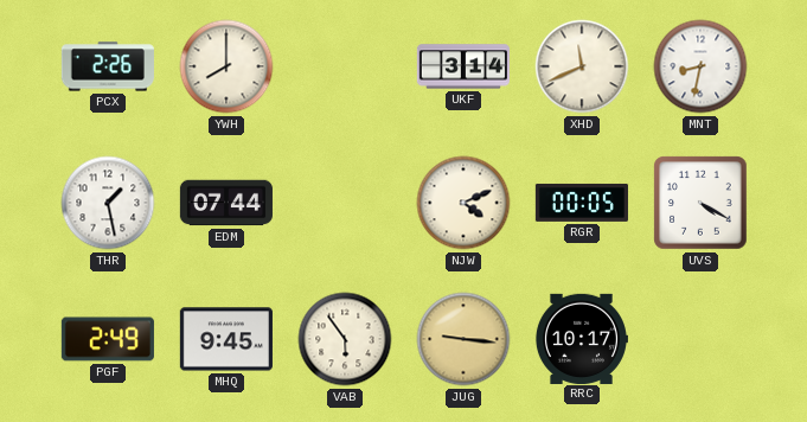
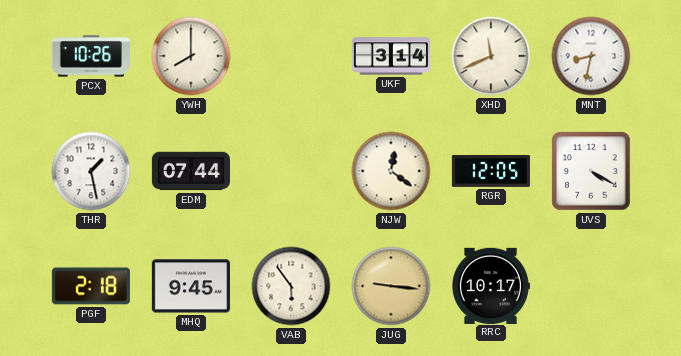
PCX: 2:26 -> 10:26
NJW: 4:11 -> 12:21
RGR: 00:05 -> 12:05
PGF: 2:49 -> 2:18
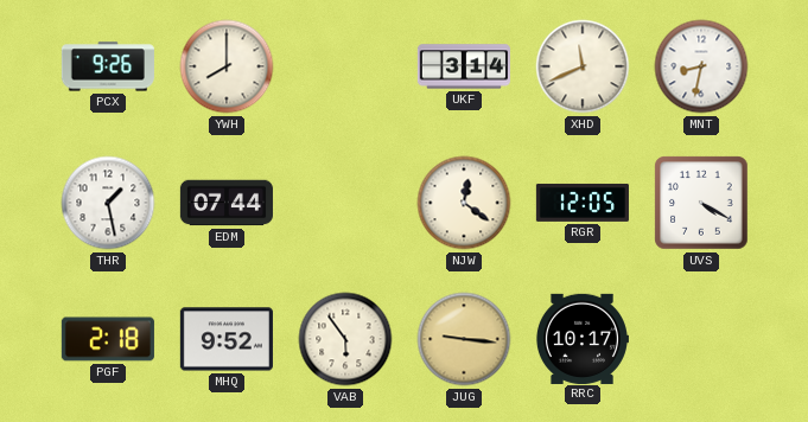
PCX: 10:26 -> 9:26
MHQ: 9:45 -> 9:52
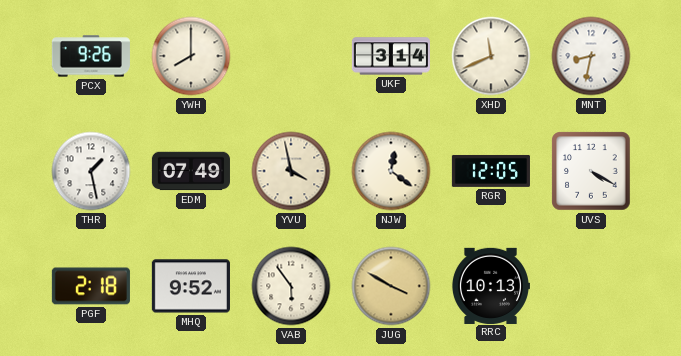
EDM: 07:44 -> 07:49
YVU: none -> 3:58
JUG: 9:16 -> 3:50
RRC: 10:17 -> 10:13
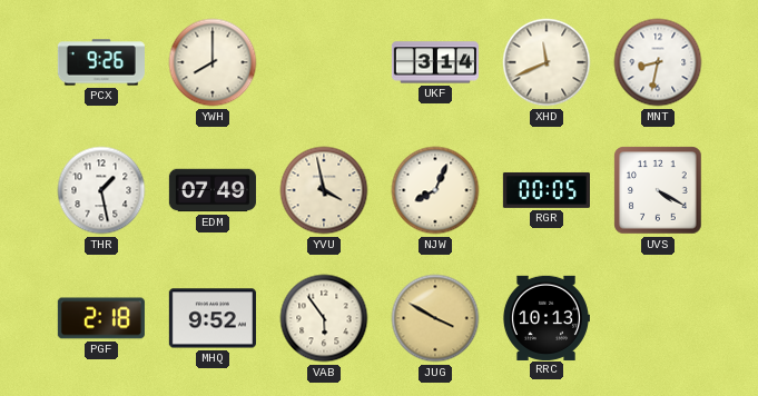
NJW: 12:21 -> 8:04
RGR: 12:05 -> 00:05
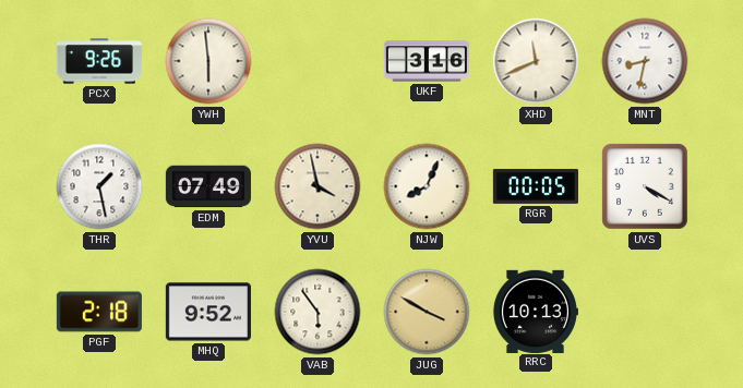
YWH: 8:00 -> 5:59
UKF: 3:14 -> 3:16
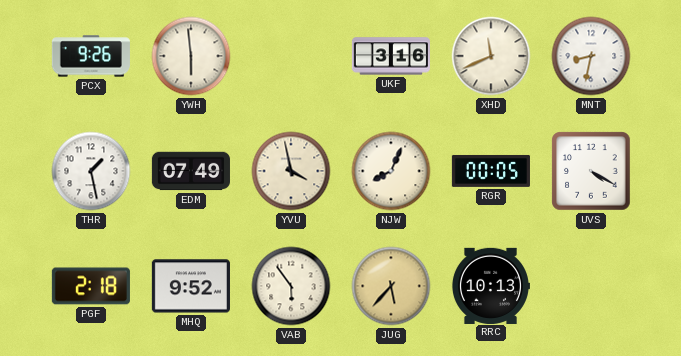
JUG: 3:50 -> 5:37
